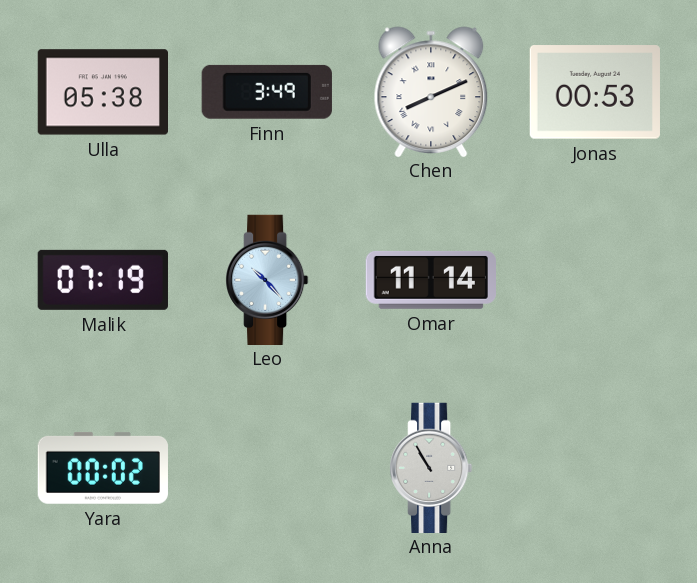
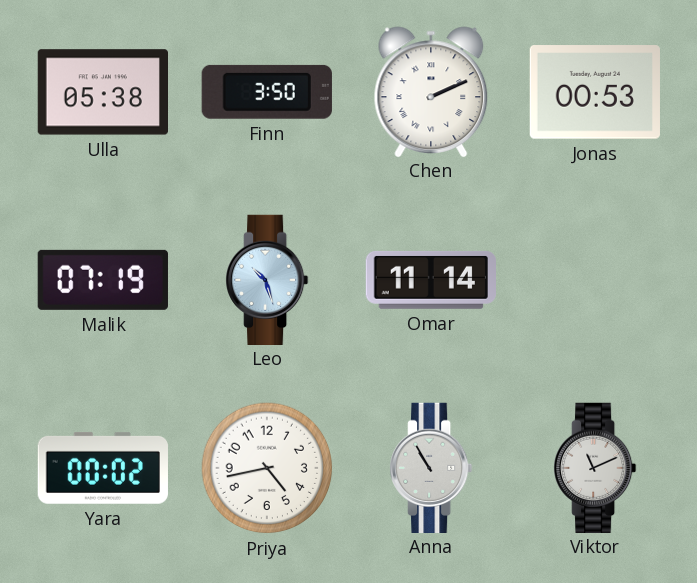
Finn: 3:49 -> 3:50
Chen: 8:11 -> 2:11
Leo: 10:23 -> 10:27
Priya: none -> 4:43
Viktor: none -> 11:11
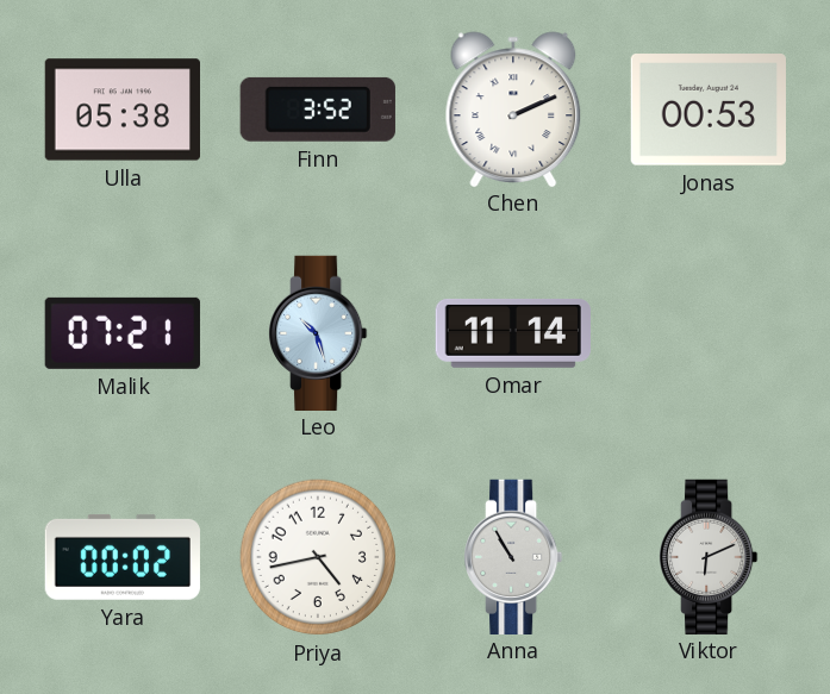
Finn: 3:50 -> 3:52
Malik: 07:19 -> 07:21
Viktor: 11:11 -> 6:11
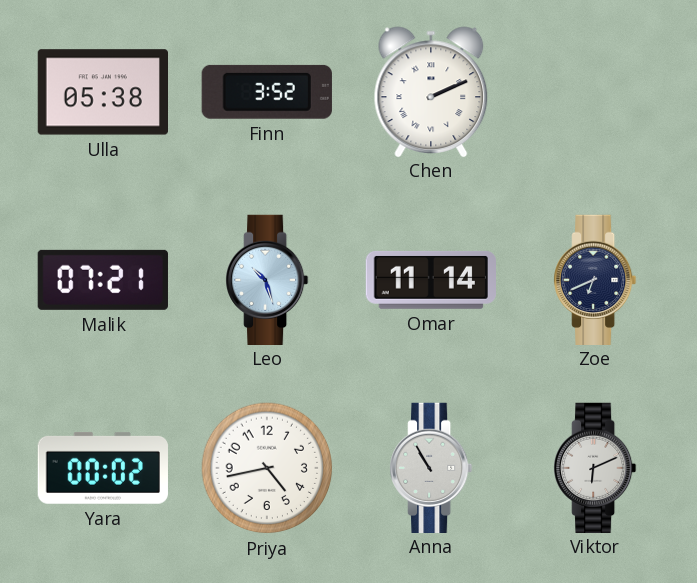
Jonas: 00:53 -> none
Zoe: none -> 6:41
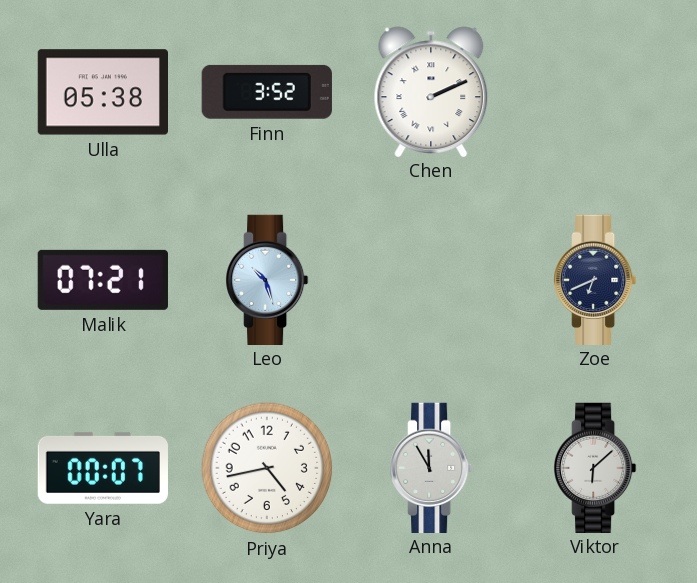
Omar: 11:14 -> none
Yara: 00:02 -> 00:07
Anna: 10:55 -> 11:55
Viktor: 6:11 -> 6:08
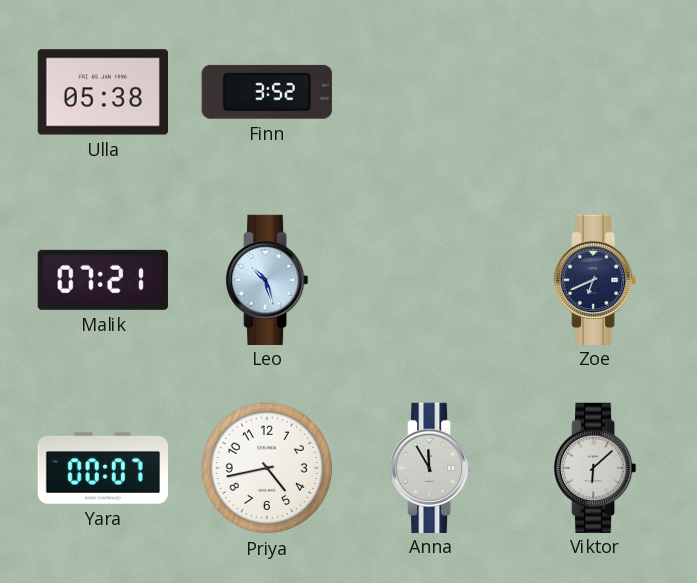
Chen: 2:11 -> none
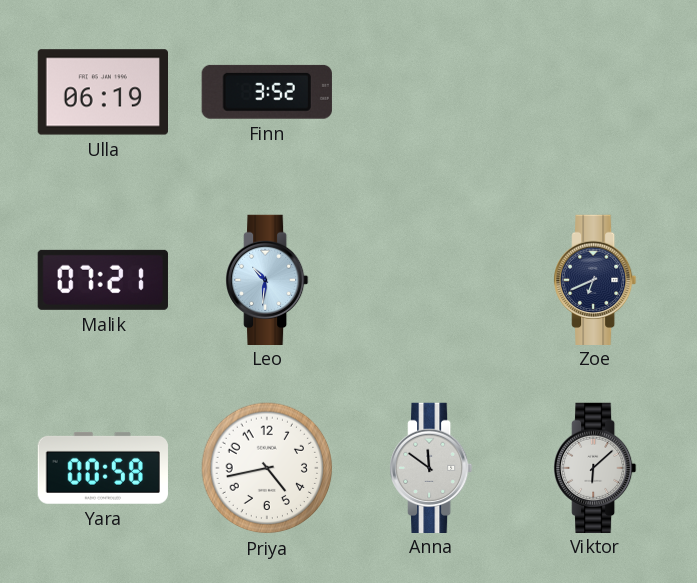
Ulla: 05:38 -> 06:19
Leo: 10:27 -> 10:31
Yara: 00:07 -> 00:58
Anna: 11:55 -> 11:51
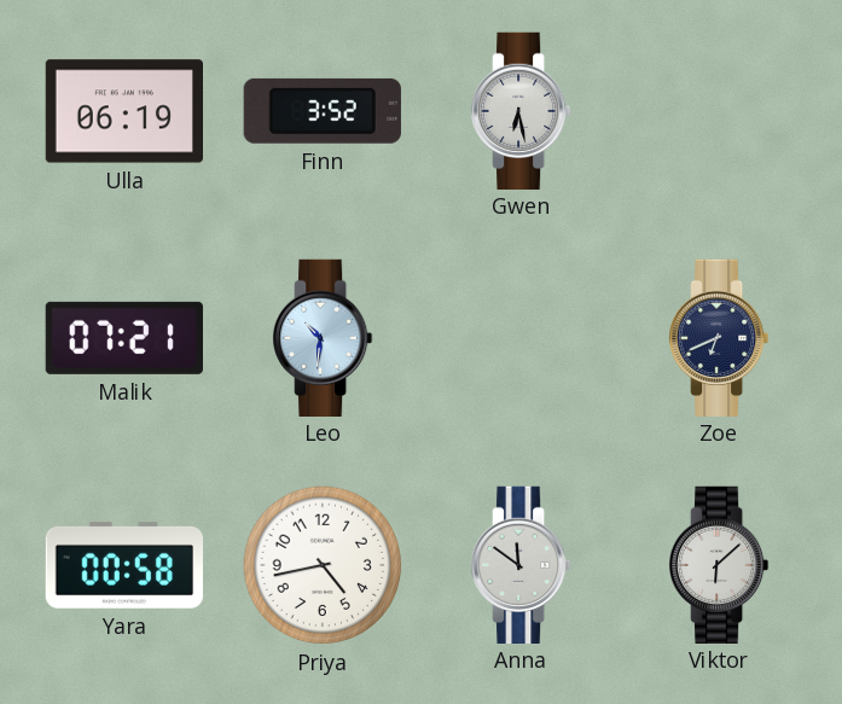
Gwen: none -> 6:28
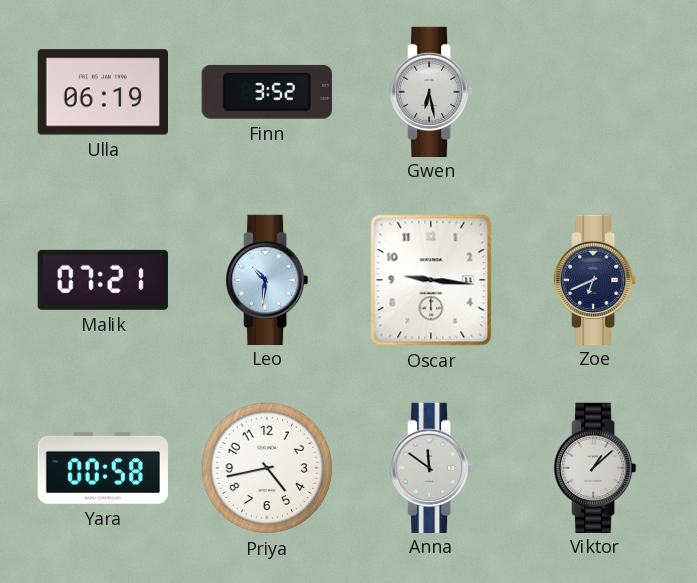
Oscar: none -> 9:16
Viktor: 6:08 -> 1:08
